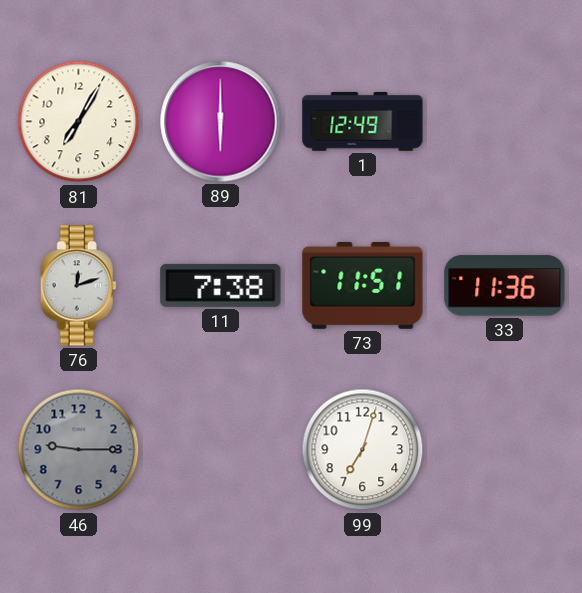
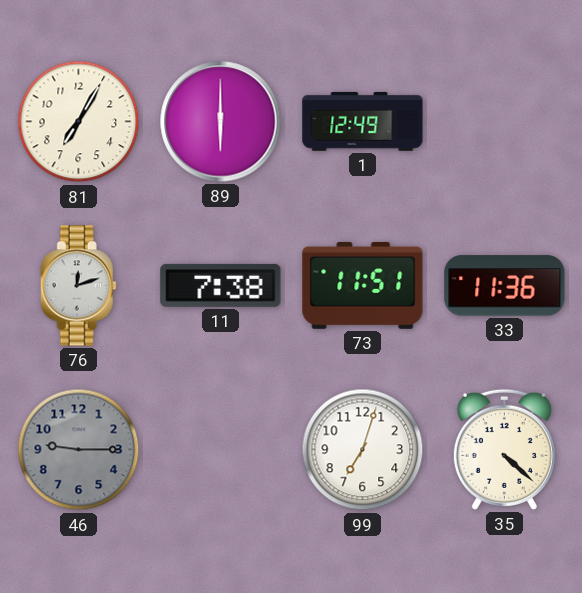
35: none -> 4:22
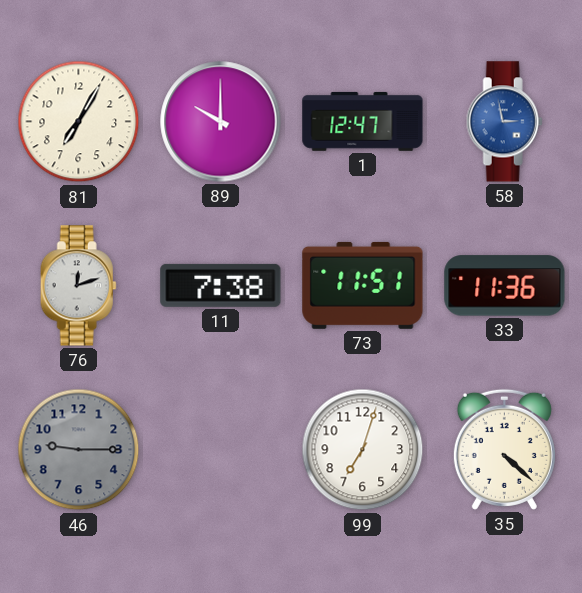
89: 6:00 -> 10:00
1: 12:49 -> 12:47
58: none -> 2:58
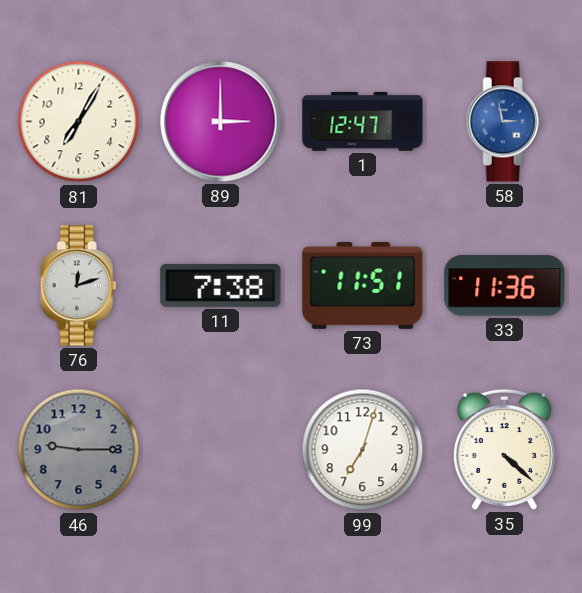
89: 10:00 -> 3:00
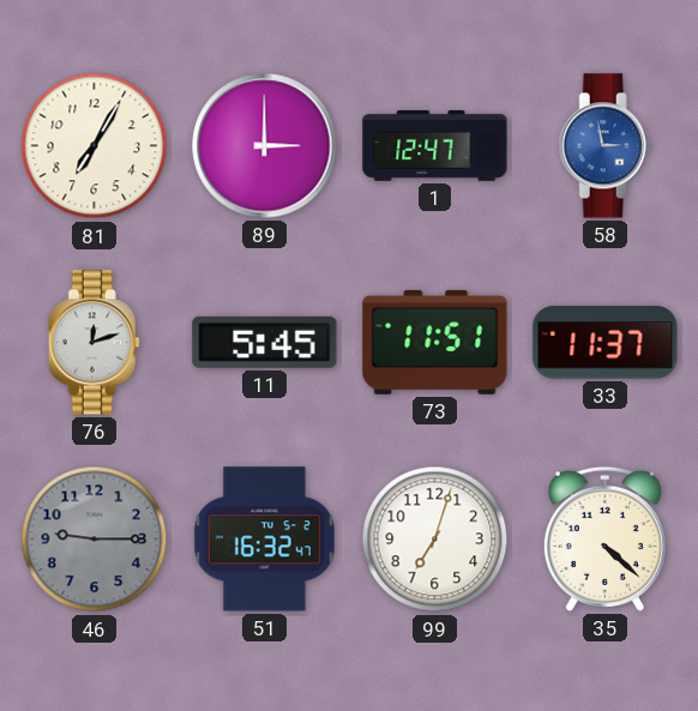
11: 7:38 -> 5:45
33: 11:36 -> 11:37
51: none -> 16:32
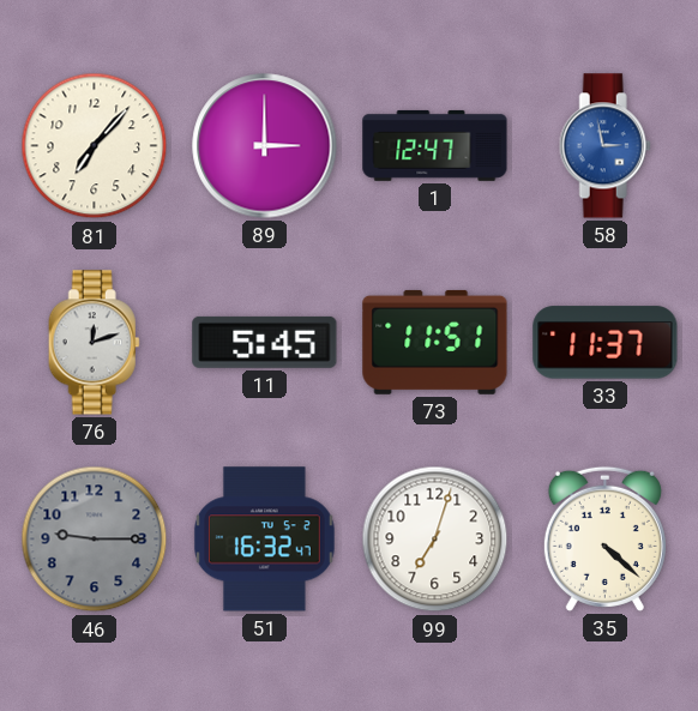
81: 7:05 -> 7:07
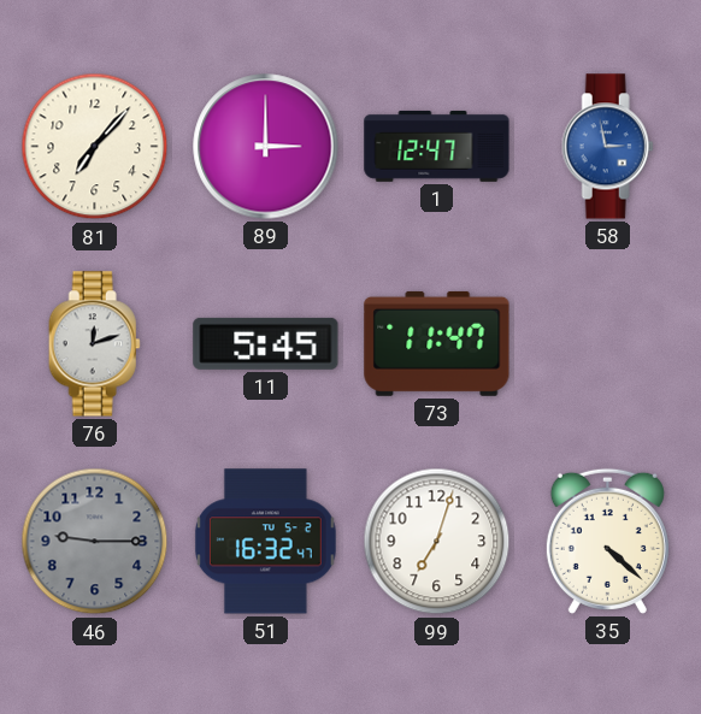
73: 11:51 -> 11:47
33: 11:37 -> none
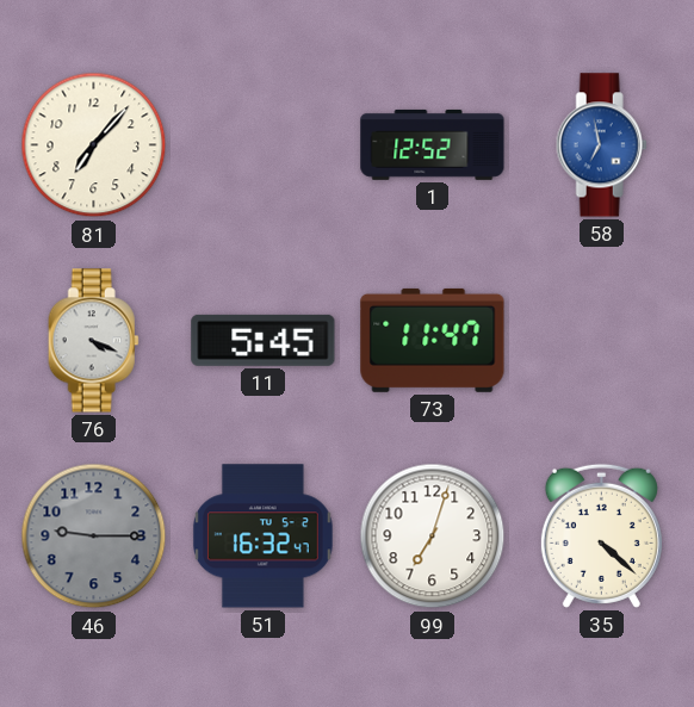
89: 3:00 -> none
1: 12:47 -> 12:52
58: 2:58 -> 6:58
76: 12:12 -> 4:19
